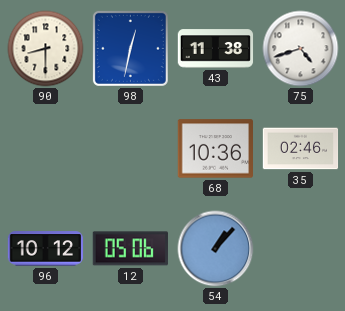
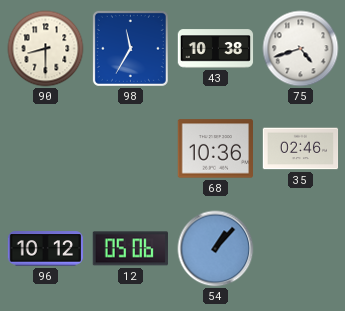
98: 12:32 -> 11:35
43: 11:38 -> 10:38
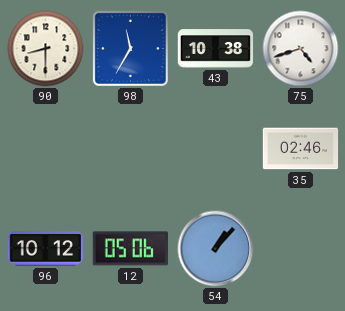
68: 10:36 -> none
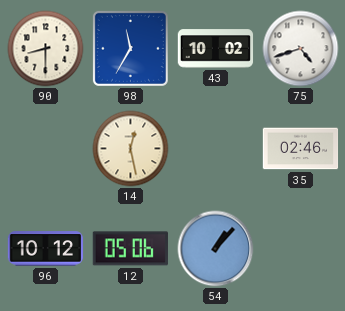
43: 10:38 -> 10:02
14: none -> 12:28
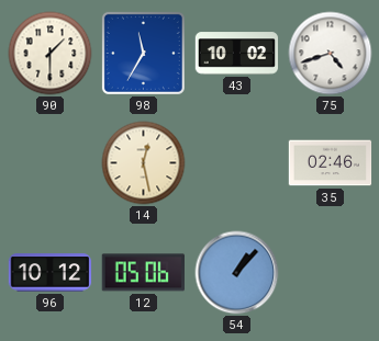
90: 8:30 -> 1:30
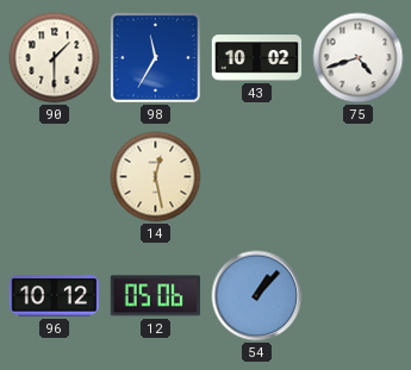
35: 02:46 -> none
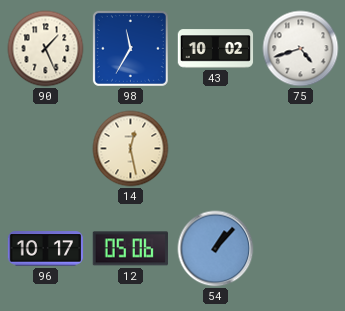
90: 1:30 -> 1:26
96: 10:12 -> 10:17
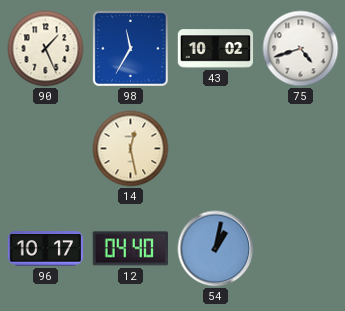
12: 05:06 -> 04:40
54: 1:07 -> 1:02
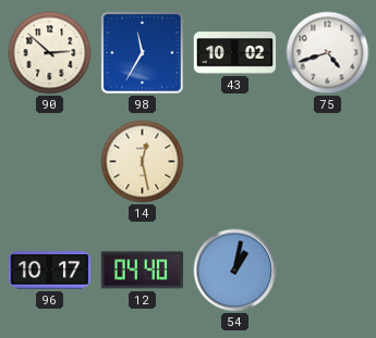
90: 1:26 -> 2:52
